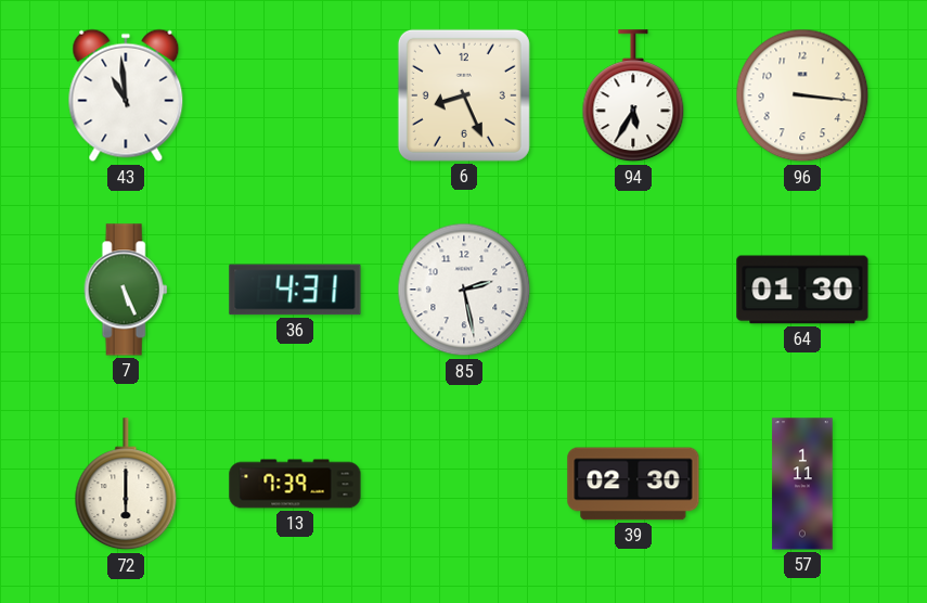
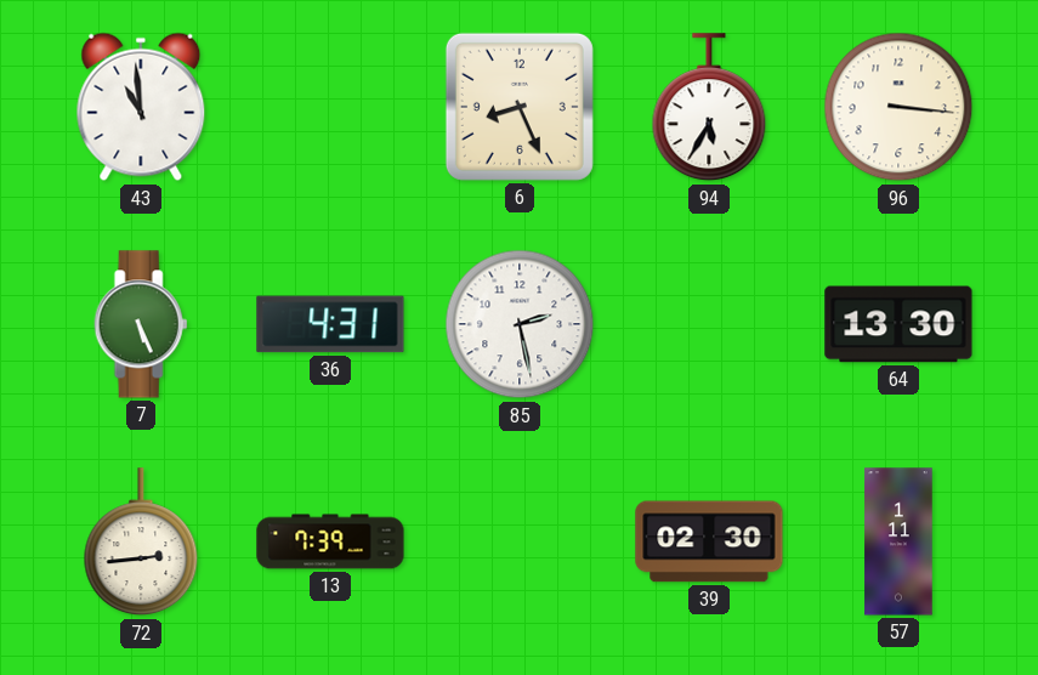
64: 01:30 -> 13:30
72: 6:00 -> 2:44
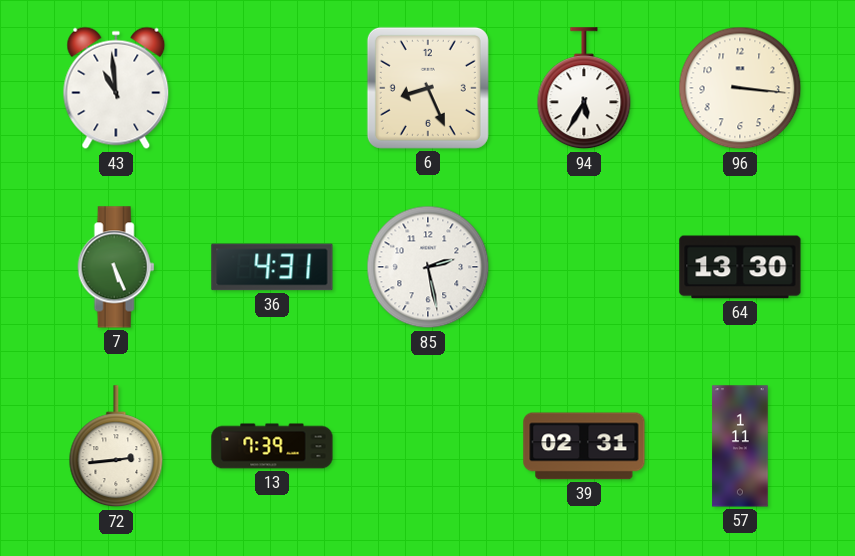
39: 02:30 -> 02:31
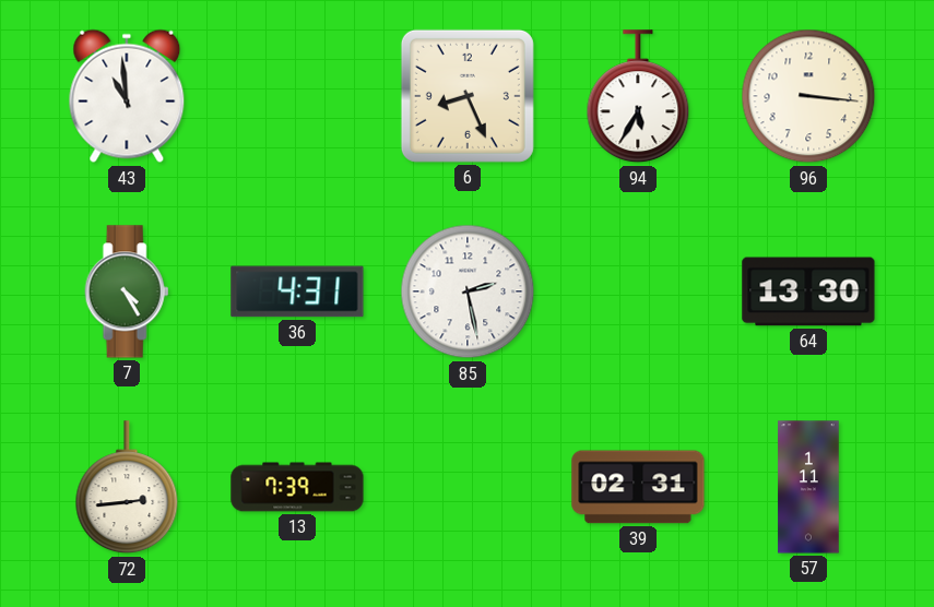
7: 5:26 -> 4:25
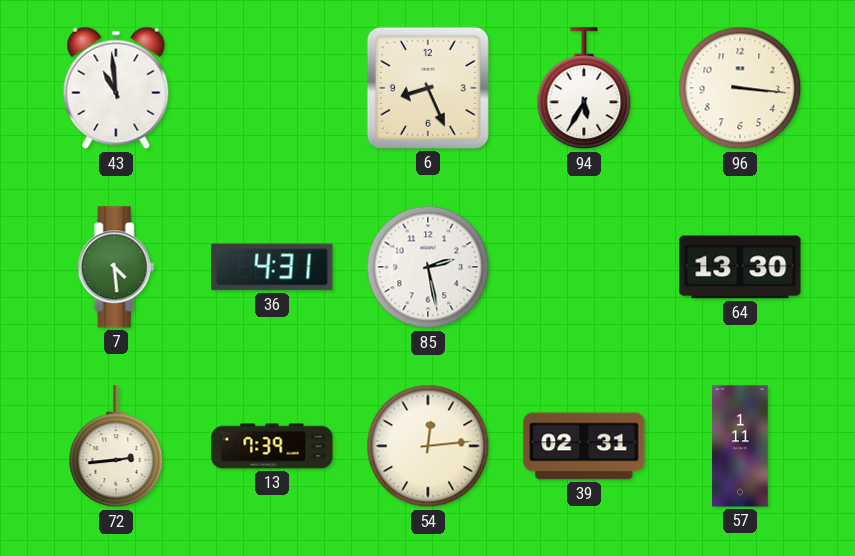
7: 4:25 -> 4:29
54: none -> 12:14
